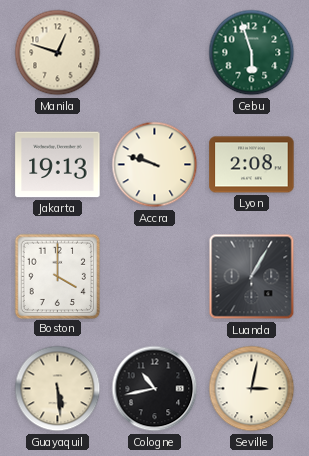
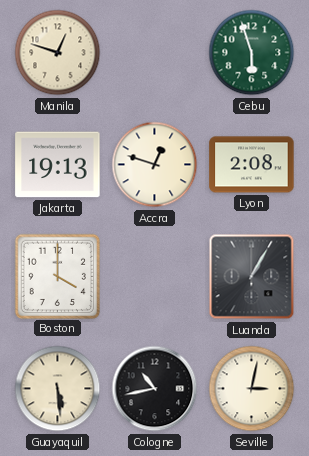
Accra: 9:48 -> 12:48
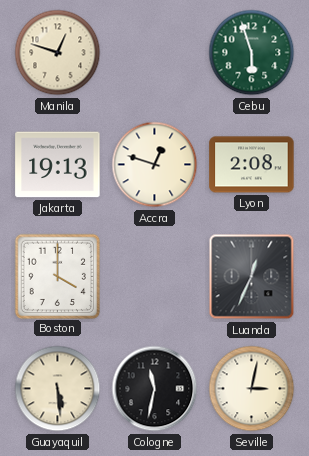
Luanda: 1:05 -> 12:34
Cologne: 10:43 -> 11:32
